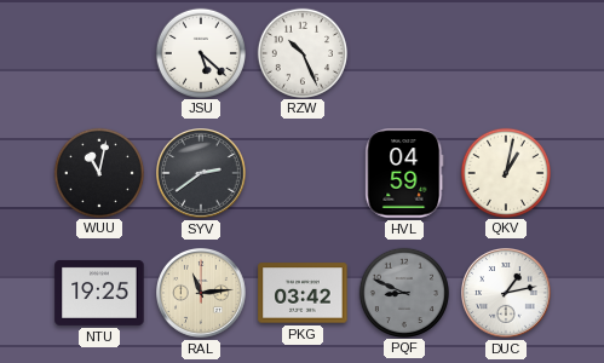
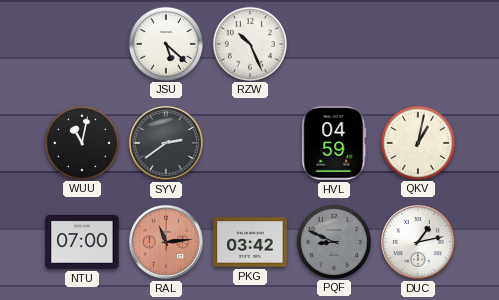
NTU: 19:25 -> 07:00
RAL dial: cream -> salmon
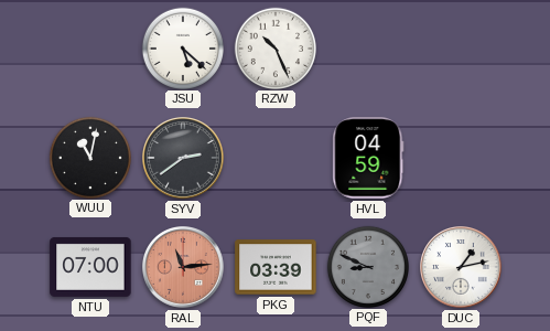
QKV: 1:02 -> none
PKG: 03:42 -> 03:39
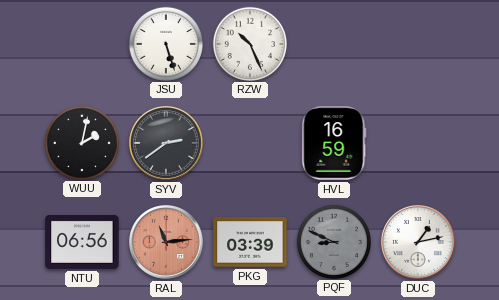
JSU: 5:22 -> 5:27
WUU: 11:02 -> 2:02
HVL: 04:59 -> 16:59
NTU: 07:00 -> 06:56
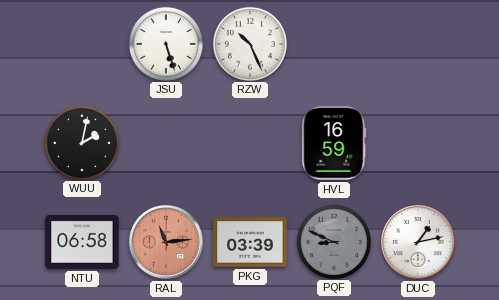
SYV: 2:39 -> none
NTU: 06:56 -> 06:58
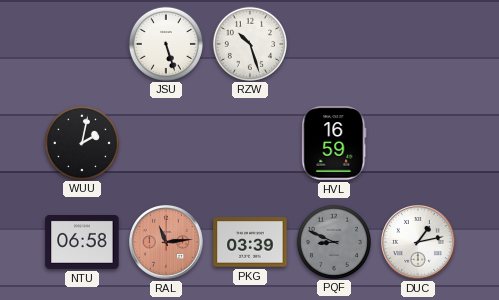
RZW: 10:26 -> 10:27
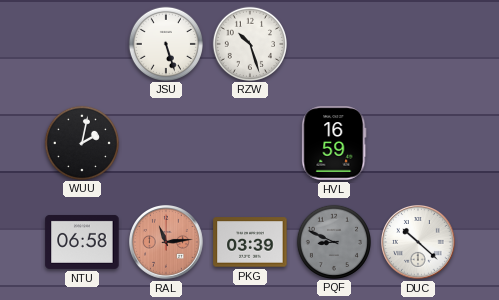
DUC: 1:13 -> 10:22
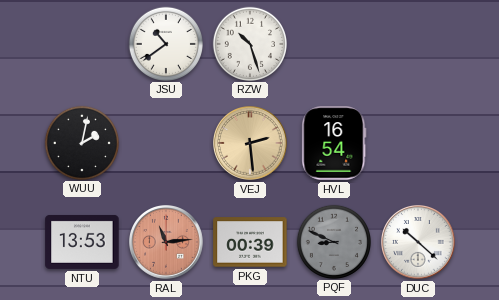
JSU: 5:27 -> 10:39
VEJ: none -> 2:29
HVL: 16:59 -> 16:54
NTU: 06:58 -> 13:53
PKG: 03:39 -> 00:39
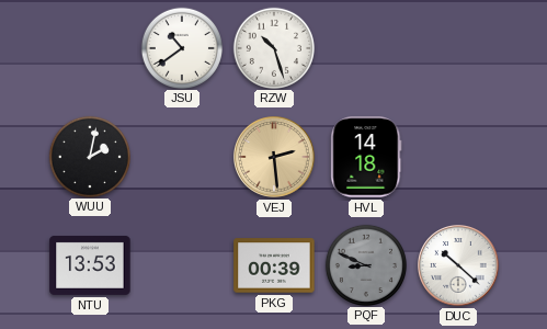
HVL: 16:54 -> 14:18
RAL: 11:14 -> none
